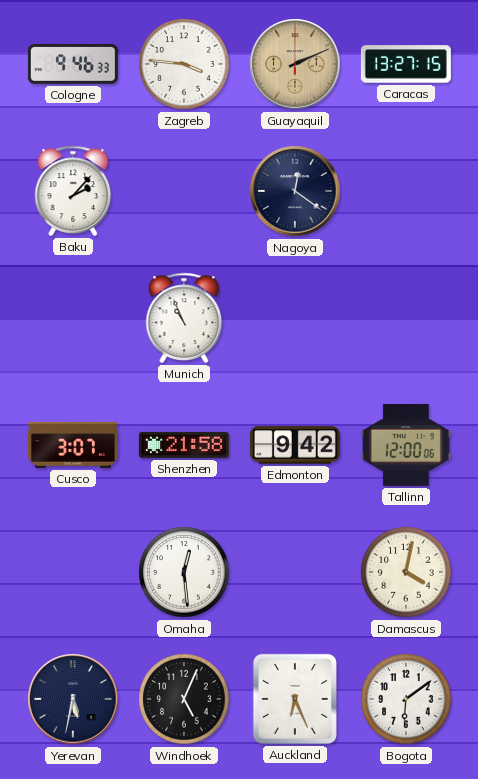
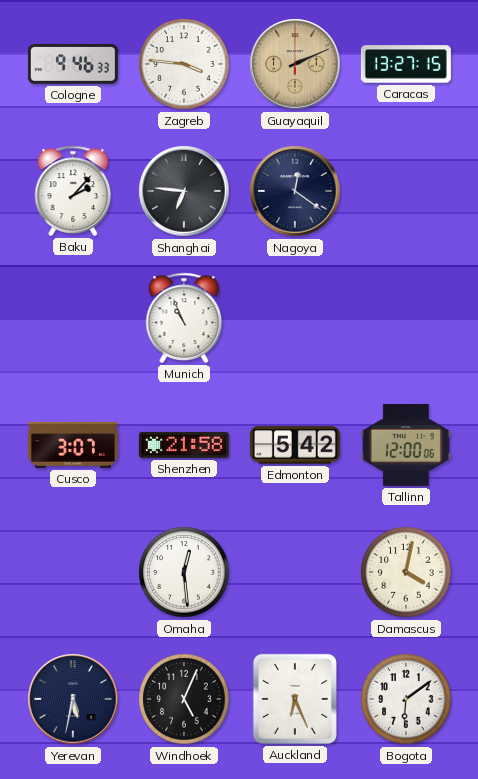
Shanghai: none -> 6:46
Edmonton: 9:42 -> 5:42
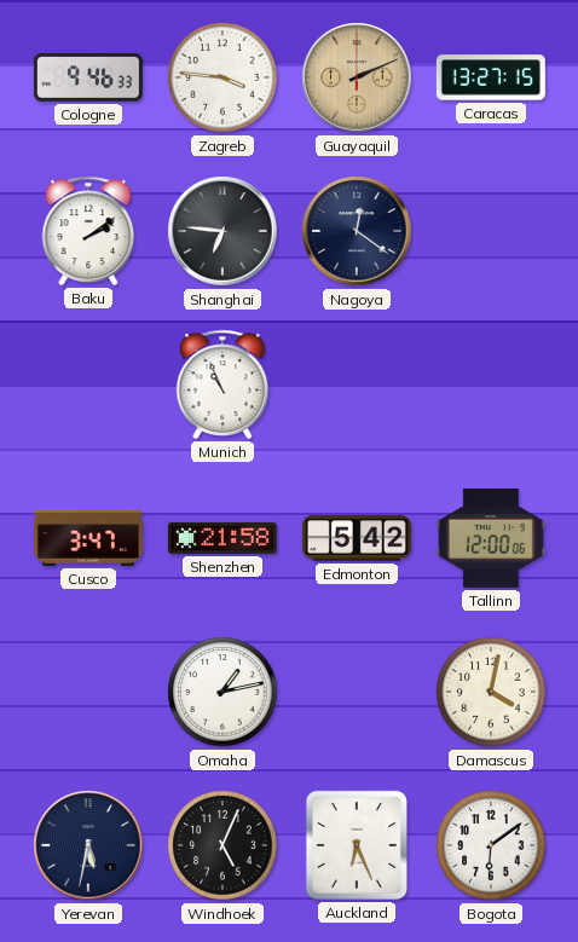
Baku: 2:07 -> 2:09
Cusco: 3:07 -> 3:47
Omaha: 12:29 -> 1:13
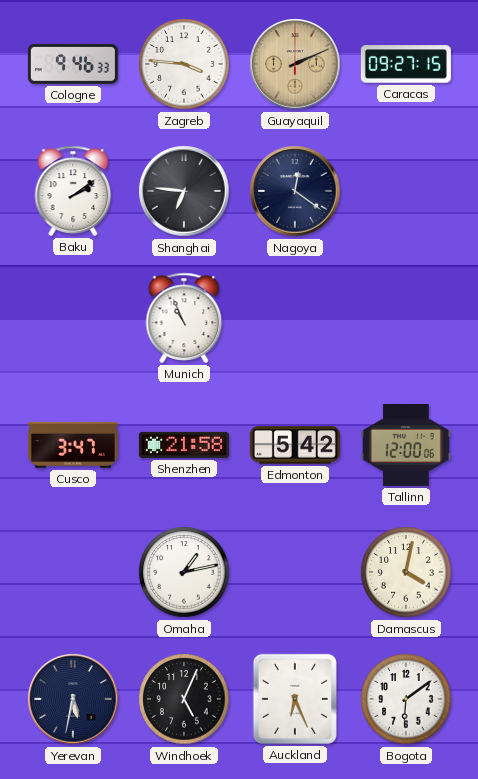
Caracas: 13:27 -> 09:27
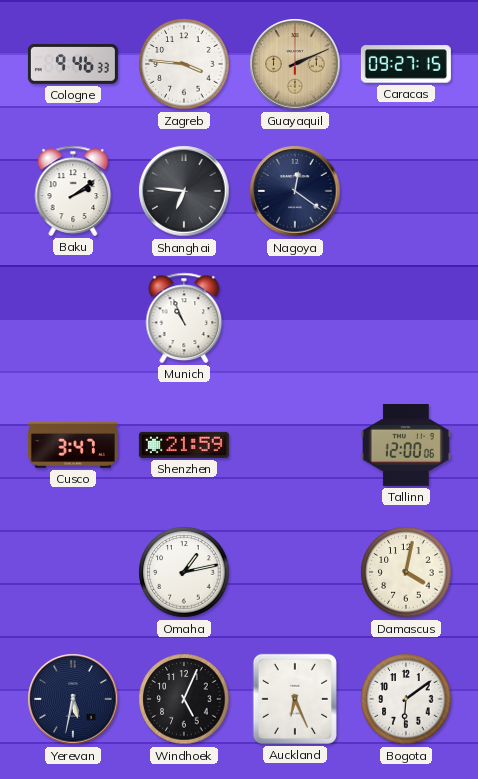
Shenzhen: 21:58 -> 21:59
Edmonton: 5:42 -> none
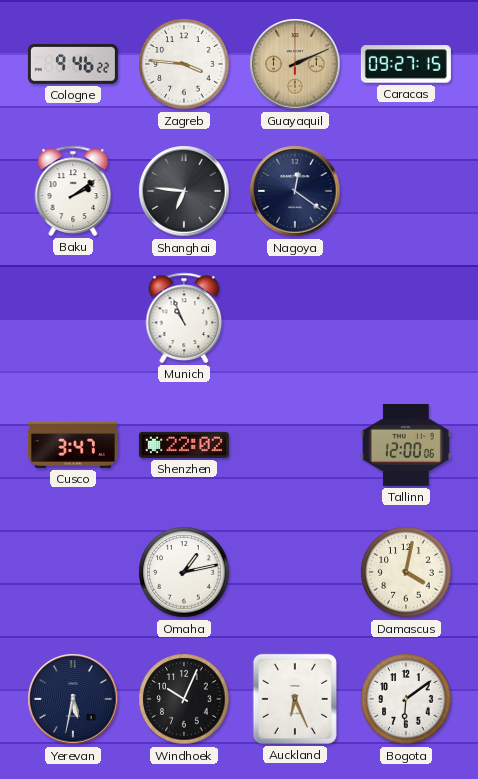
Cologne: 9:46:33 -> 9:46:22
Shenzhen: 21:59 -> 22:02
Windhoek: 5:04 -> 10:04
